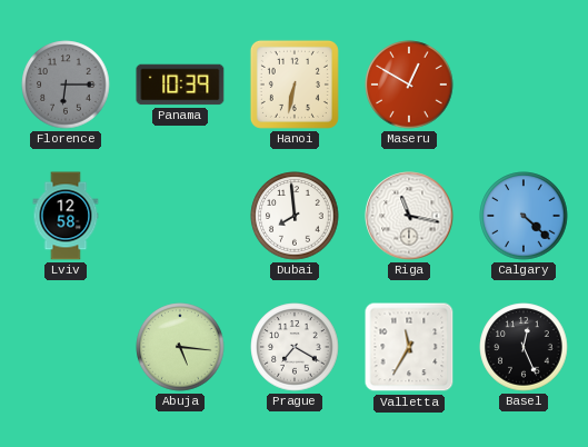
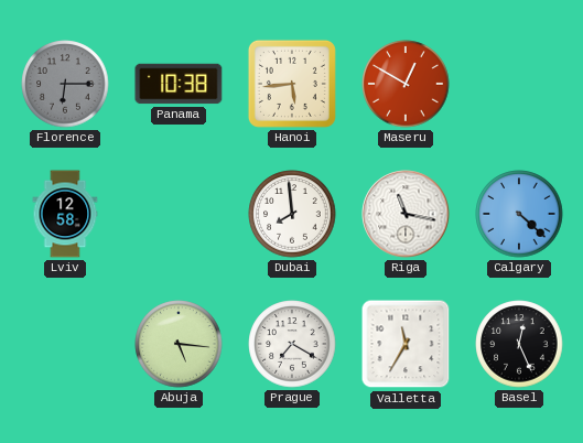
Panama: 10:39 -> 10:38
Hanoi: 6:32 -> 5:44
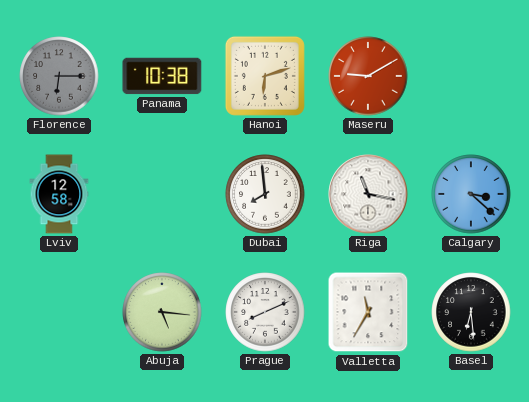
Hanoi: 5:44 -> 6:12
Maseru: 12:50 -> 9:10
Calgary: 4:22 -> 3:22
Prague: 7:20 -> 8:11
Basel: 12:26 -> 6:29
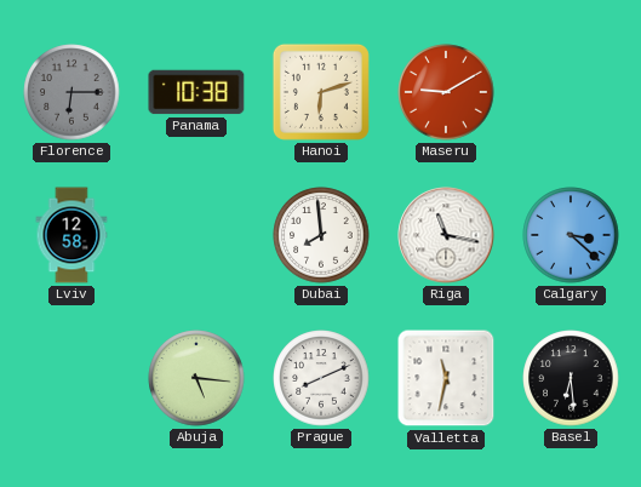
Valletta: 11:35 -> 11:32
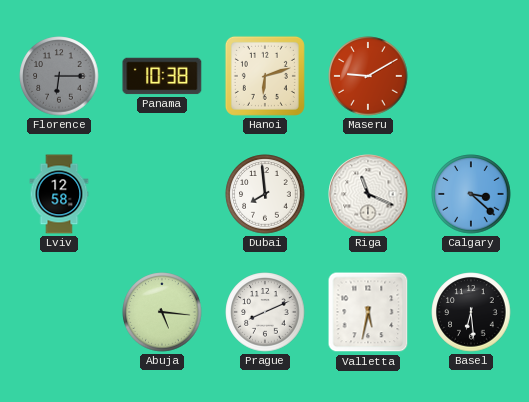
Riga: 11:17 -> 11:19
Valletta: 11:32 -> 5:32
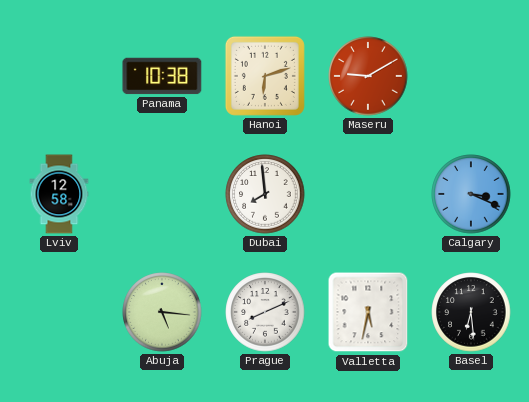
Florence: 6:15 -> none
Riga: 11:19 -> none
Calgary: 3:22 -> 3:19
